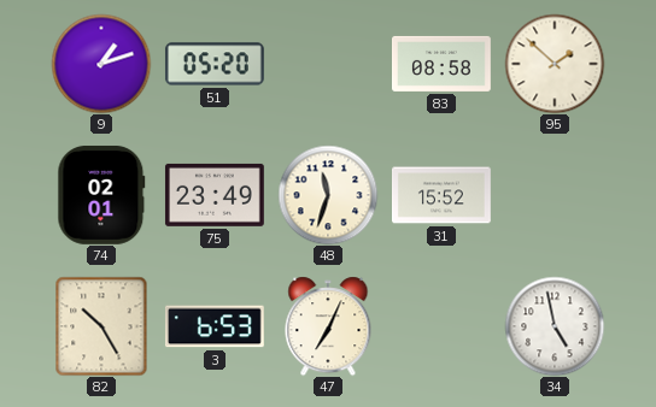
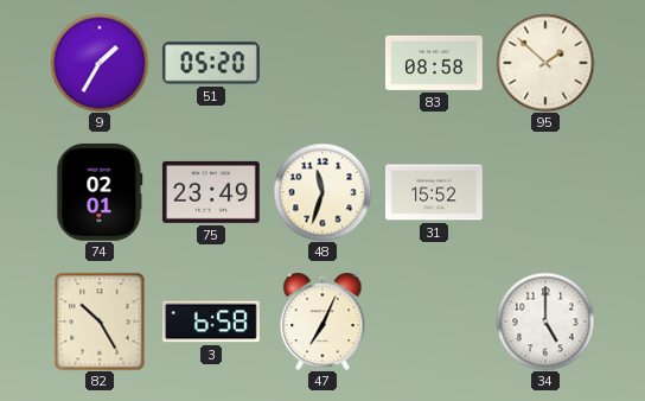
9: 1:12 -> 1:35
3: 6:53 -> 6:58
34: 4:58 -> 5:00
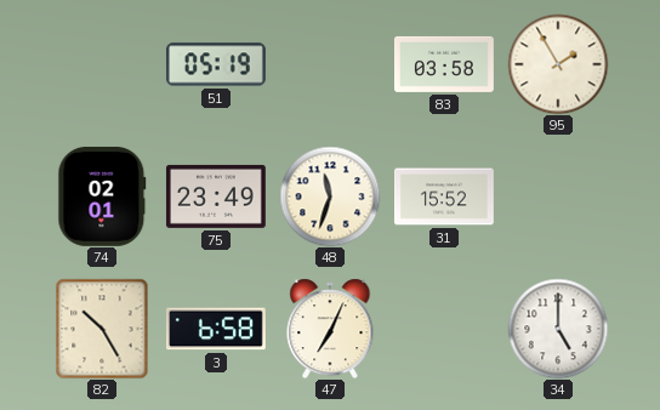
9: 1:35 -> none
51: 05:20 -> 05:19
83: 08:58 -> 03:58
95: 1:52 -> 1:55
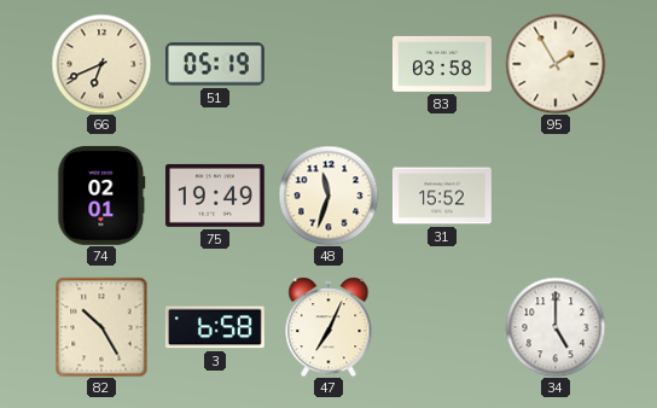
66: none -> 6:41
75: 23:49 -> 19:49
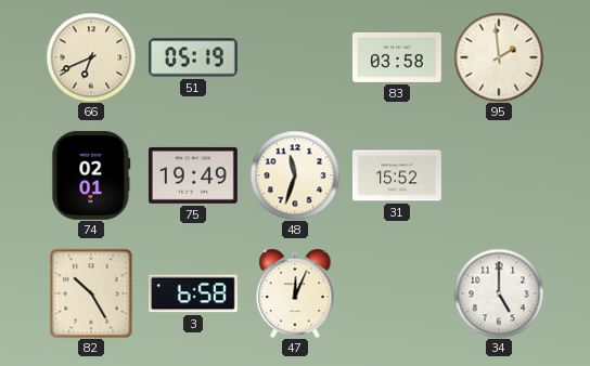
95: 1:55 -> 1:59
47: 7:04 -> 12:04
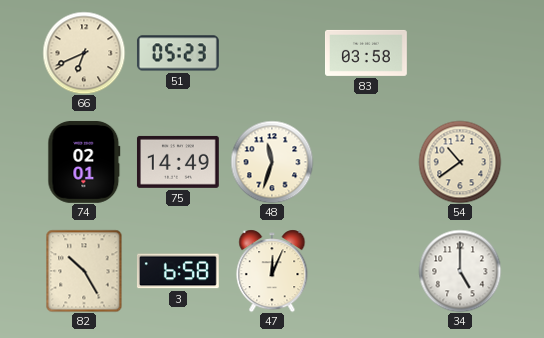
51: 05:19 -> 05:23
95: 1:59 -> none
75: 19:49 -> 14:49
31: 15:52 -> none
54: none -> 10:39
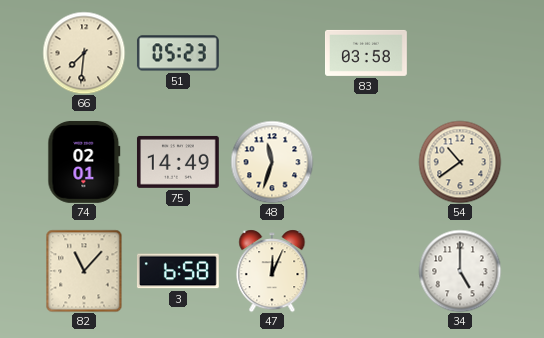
66: 6:41 -> 7:31
82: 10:25 -> 11:07
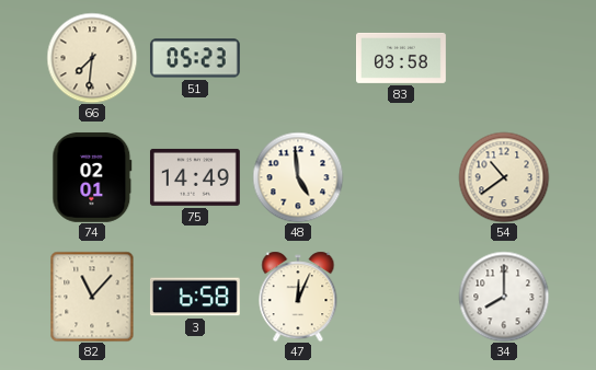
48: 11:33 -> 4:59
34: 5:00 -> 8:00
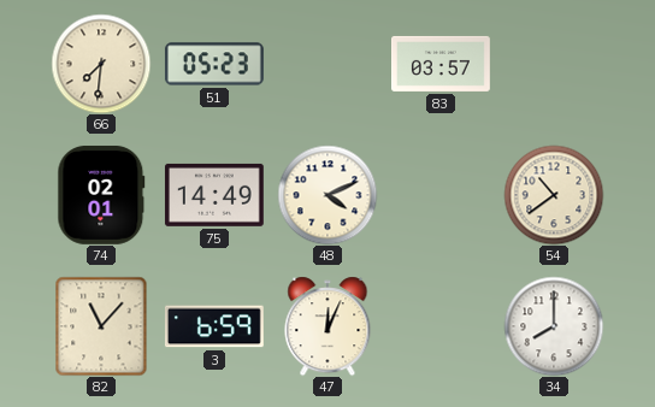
83: 03:58 -> 03:57
48: 4:59 -> 4:11
3: 6:58 -> 6:59
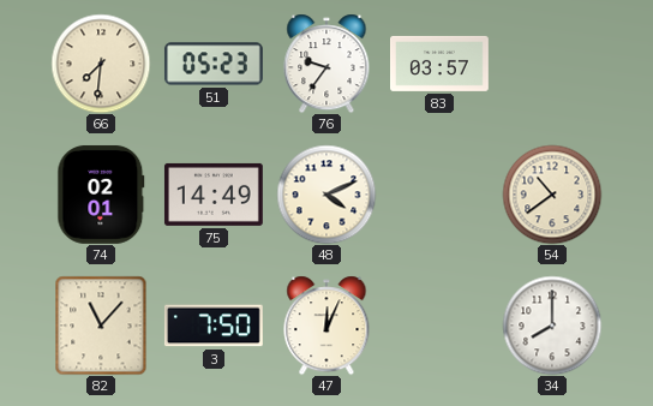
76: none -> 9:36
3: 6:59 -> 7:50
